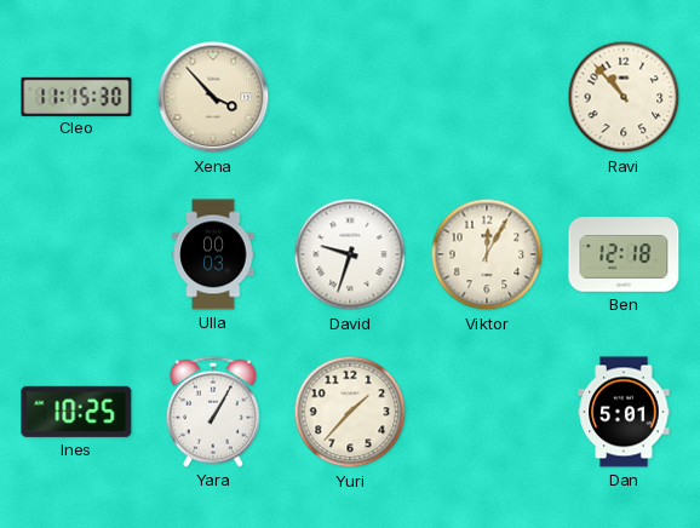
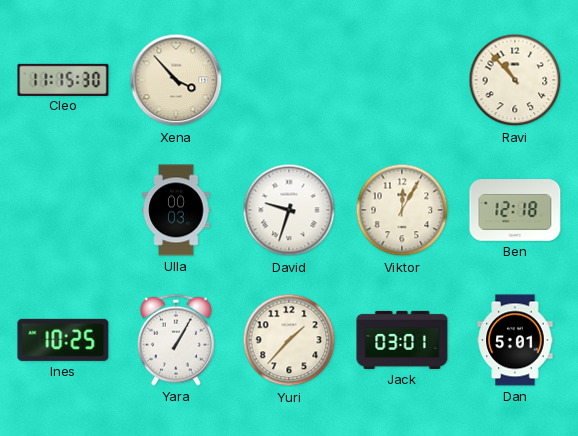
Jack: none -> 03:01
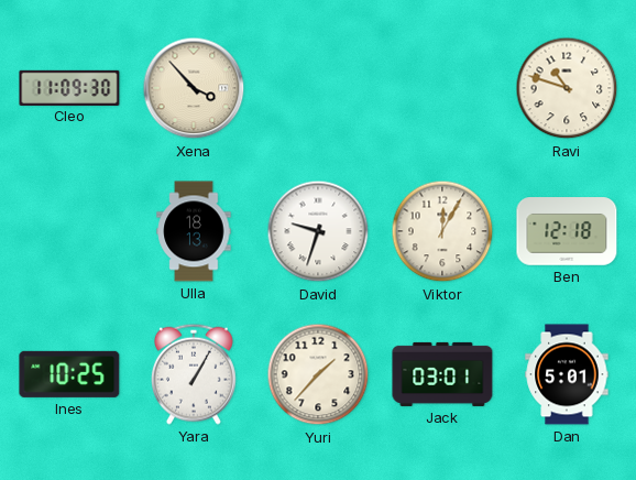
Cleo: 11:15 -> 11:09
Ravi: 10:53 -> 10:48
Ulla: 00:03 -> 18:13
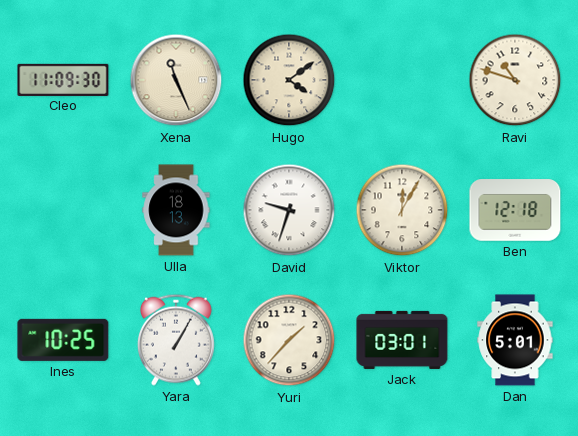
Xena: 3:53 -> 11:26
Hugo: none -> 4:09
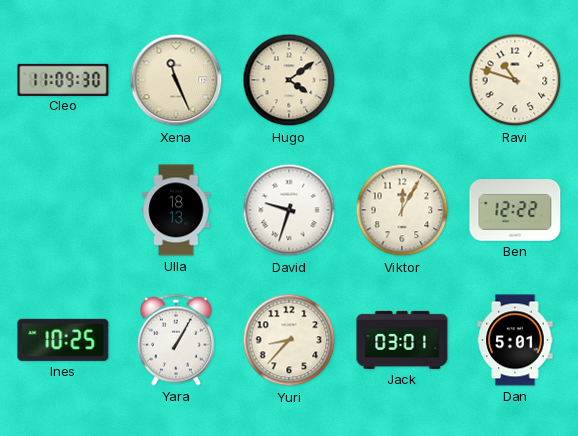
Ben: 12:18 -> 12:22
Yuri: 1:37 -> 8:37
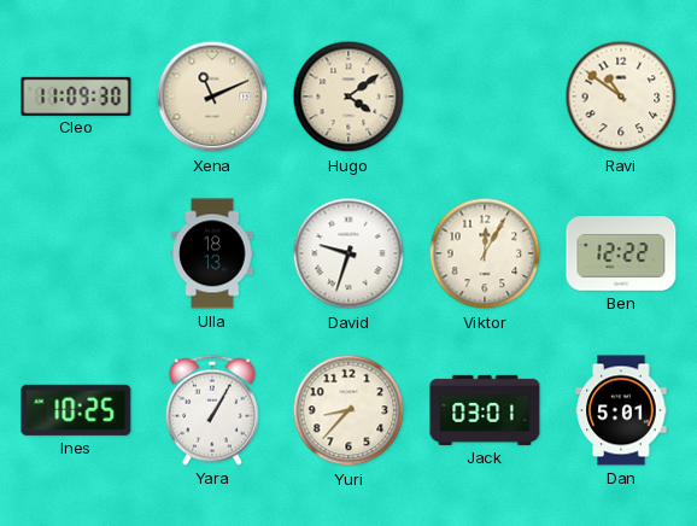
Xena: 11:26 -> 11:11
Ravi: 10:48 -> 10:51
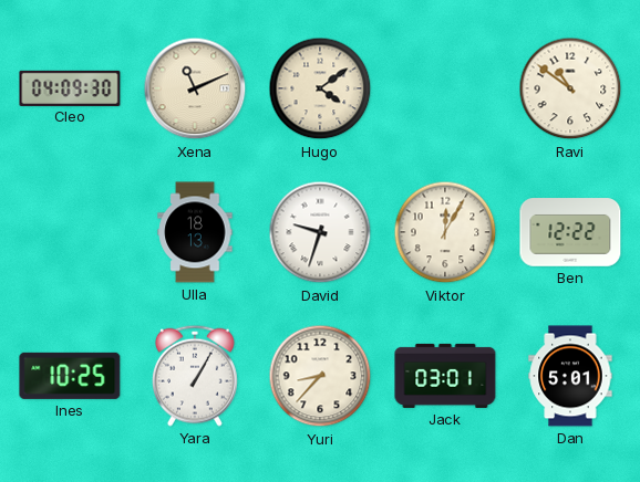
Cleo: 11:09 -> 04:09
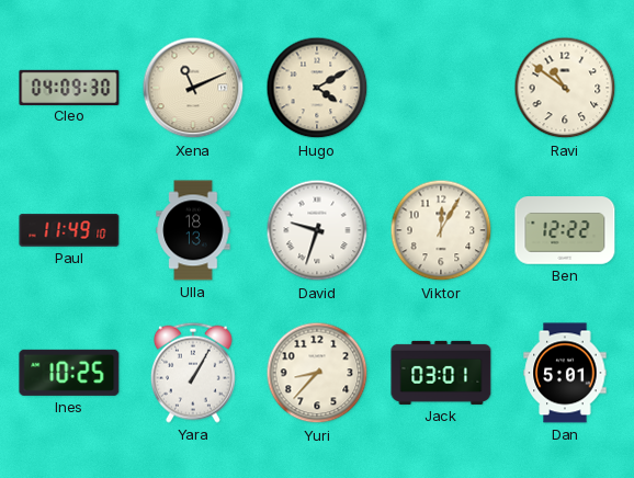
Hugo: 4:09 -> 4:10
Paul: none -> 11:49
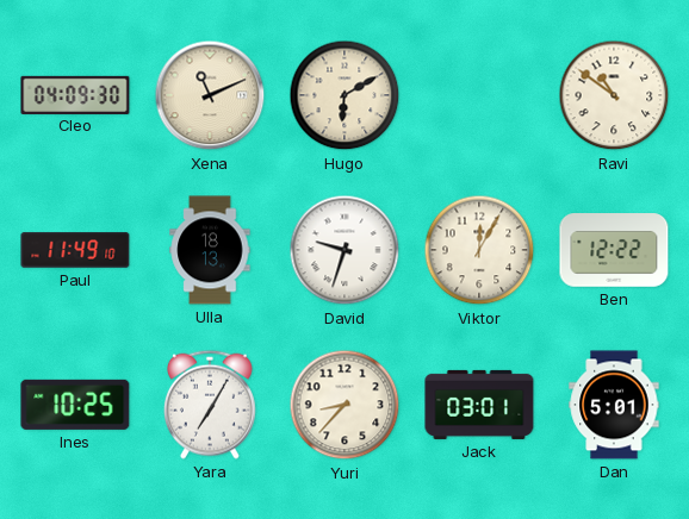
Hugo: 4:10 -> 6:10
Yara: 1:05 -> 7:05
